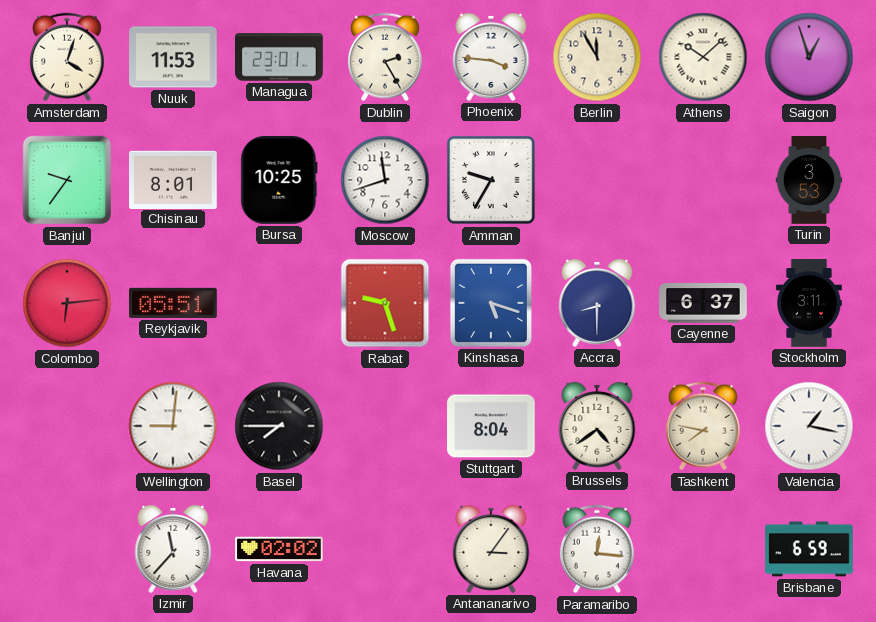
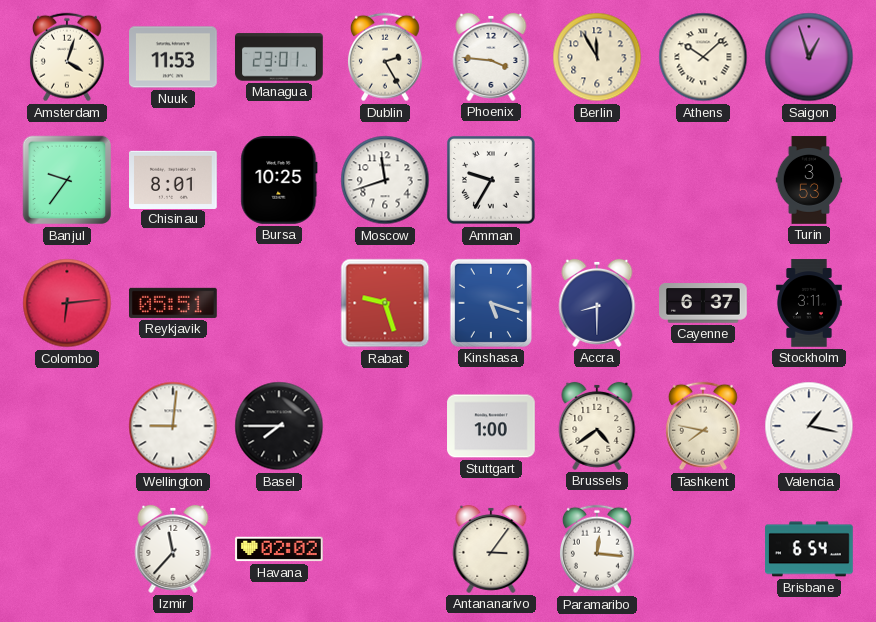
Stuttgart: 8:04 -> 1:00
Brisbane: 6:59 -> 6:54
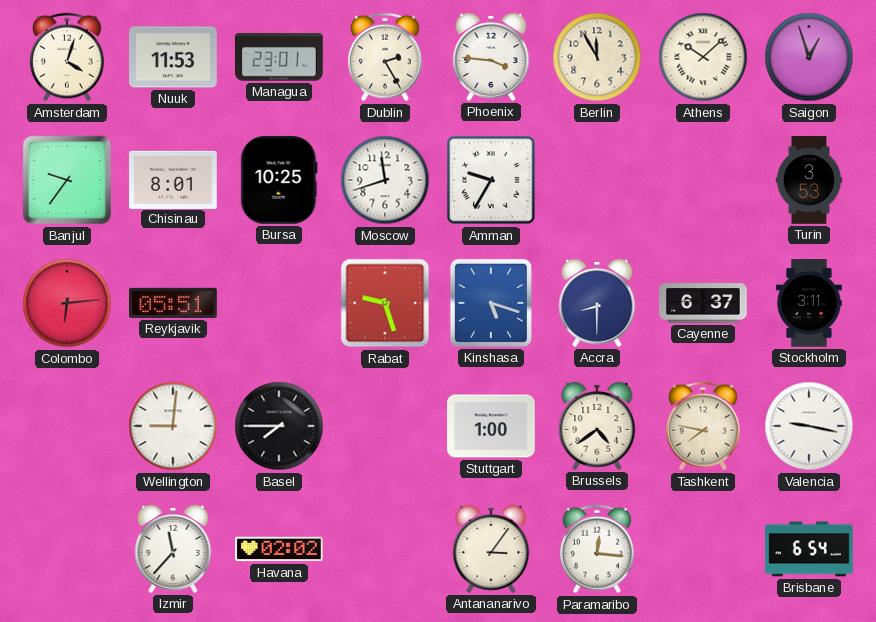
Valencia: 1:17 -> 9:17
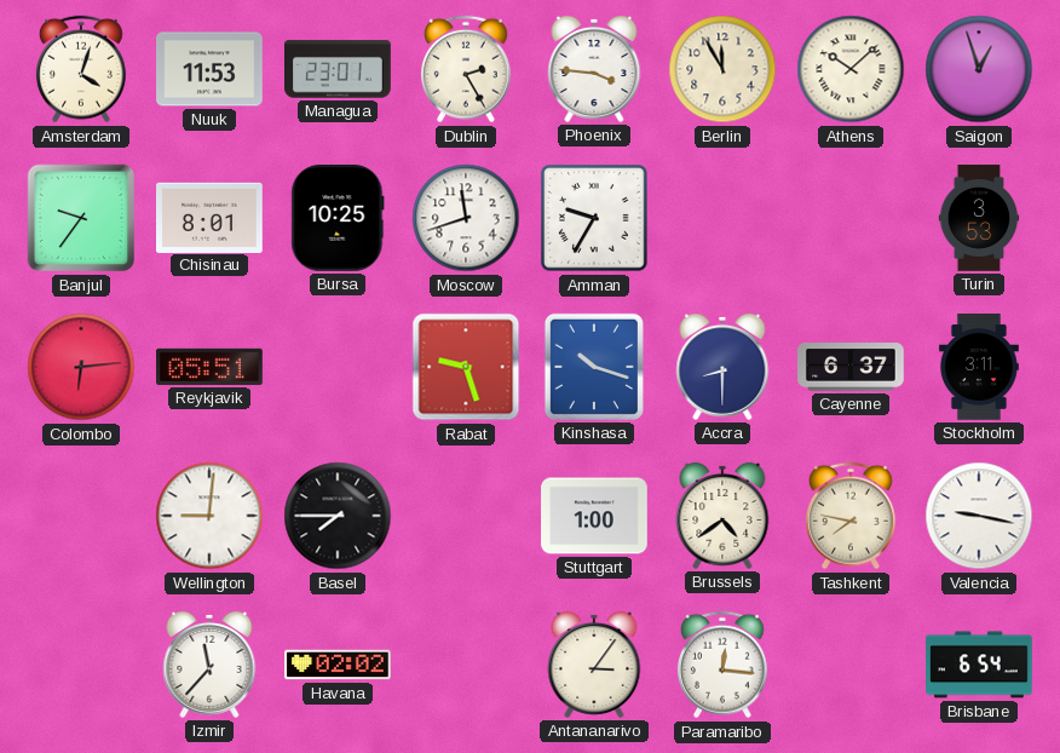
Kinshasa: 5:18 -> 10:18
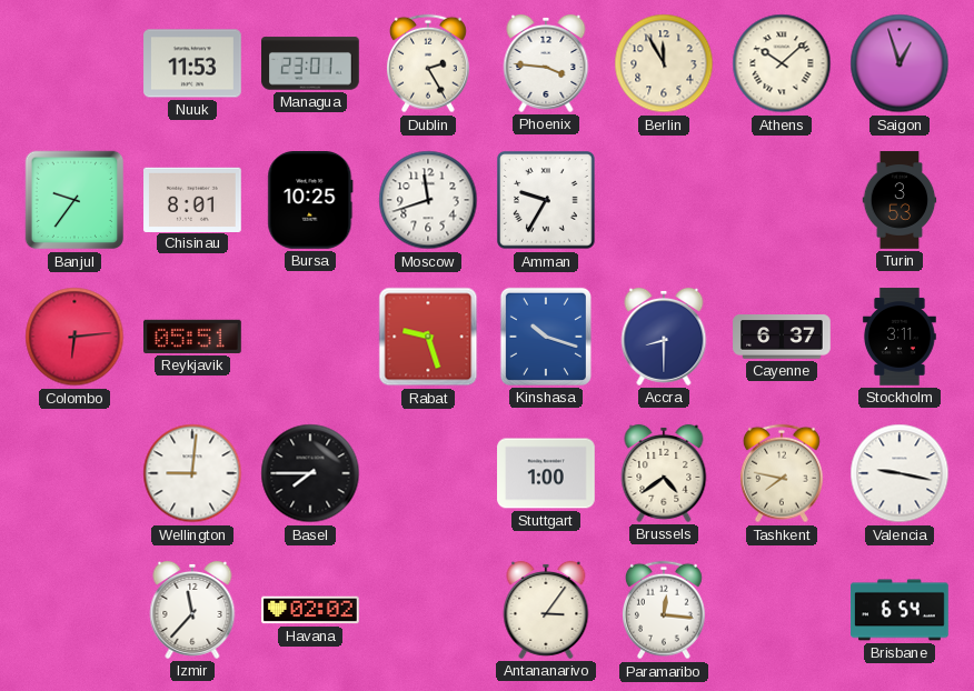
Amsterdam: 4:03 -> none
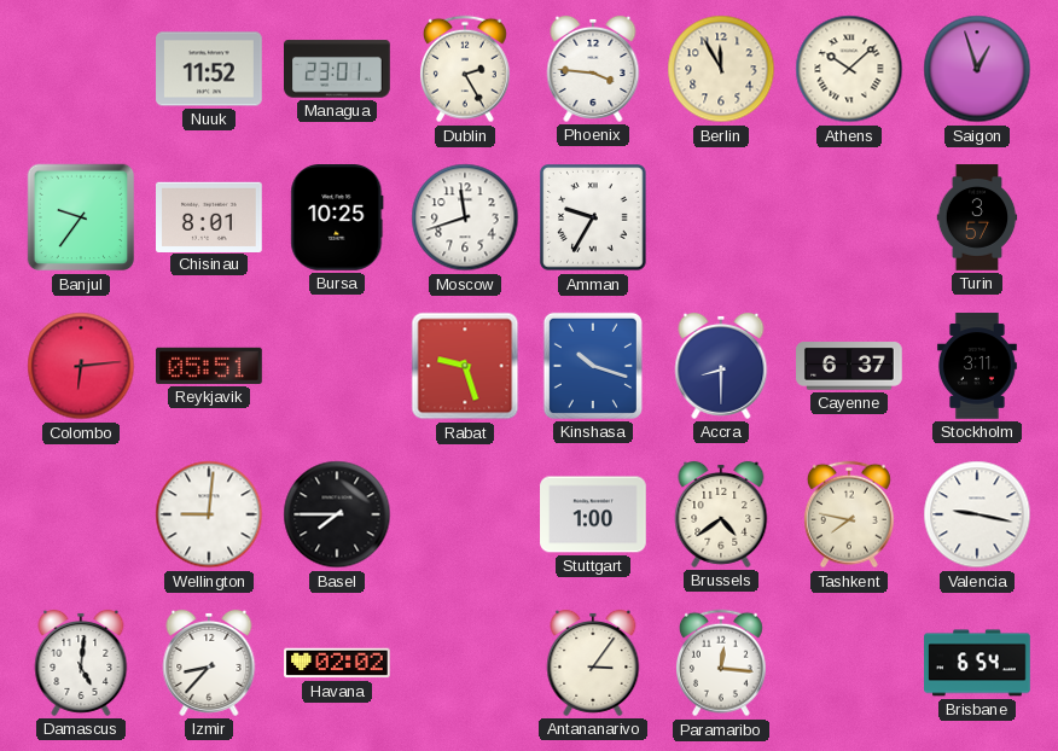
Nuuk: 11:53 -> 11:52
Turin: 3:53 -> 3:57
Damascus: none -> 5:01
Izmir: 11:37 -> 8:37
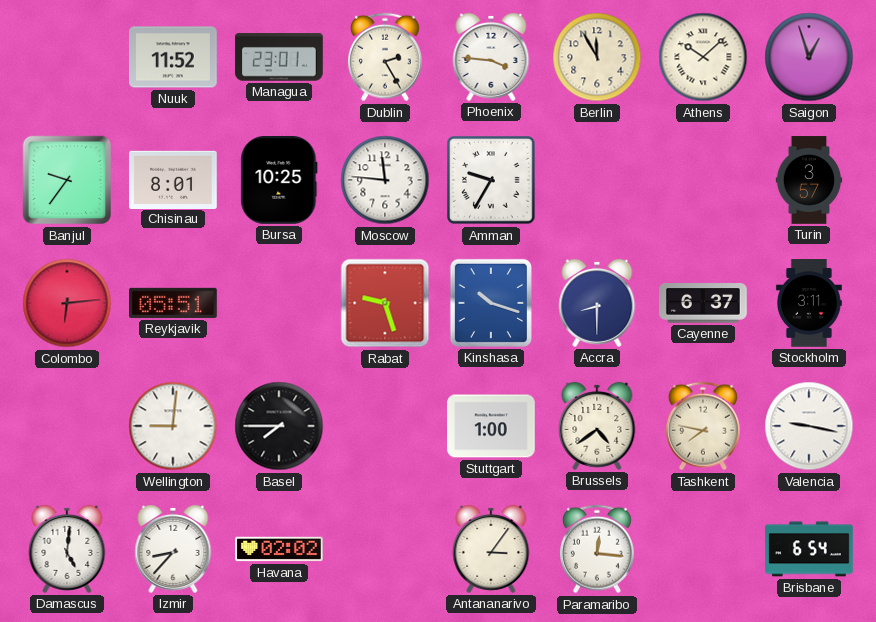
Moscow: 11:42 -> 11:46
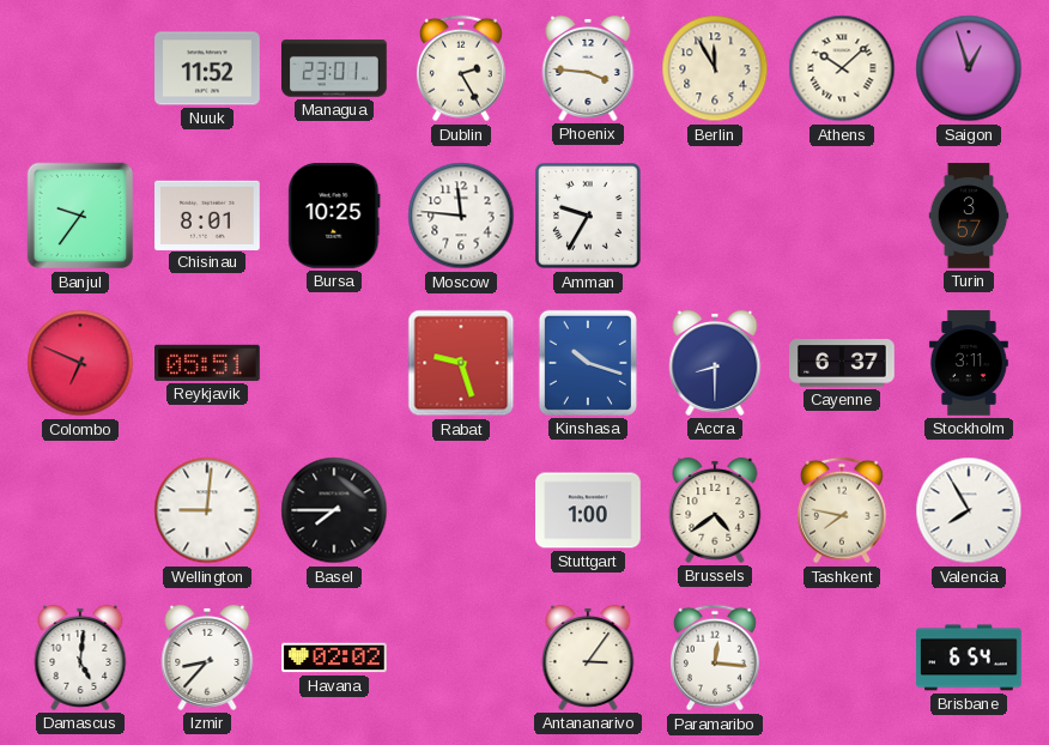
Colombo: 6:14 -> 6:49
Valencia: 9:17 -> 7:55
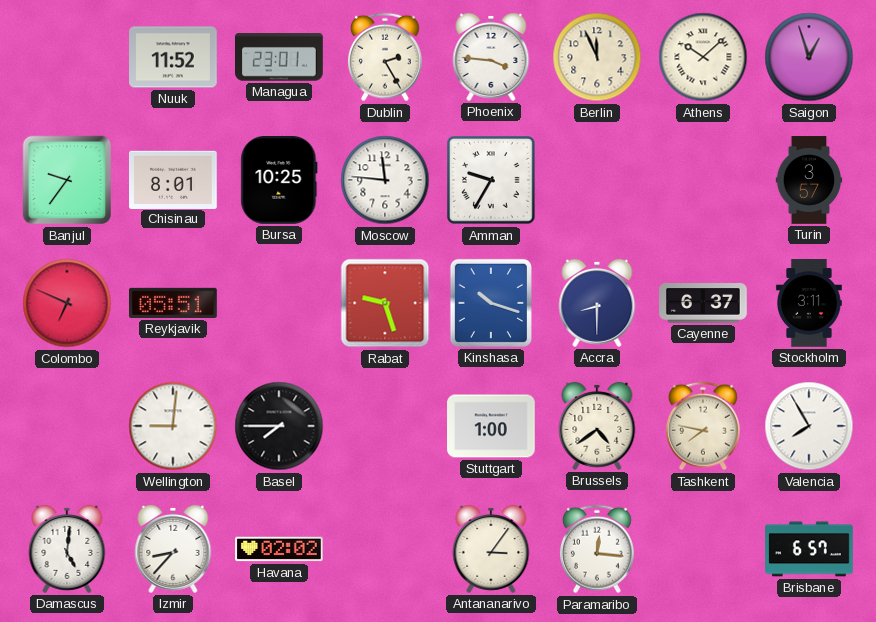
Berlin: 11:55 -> 11:56
Brisbane: 6:54 -> 6:57
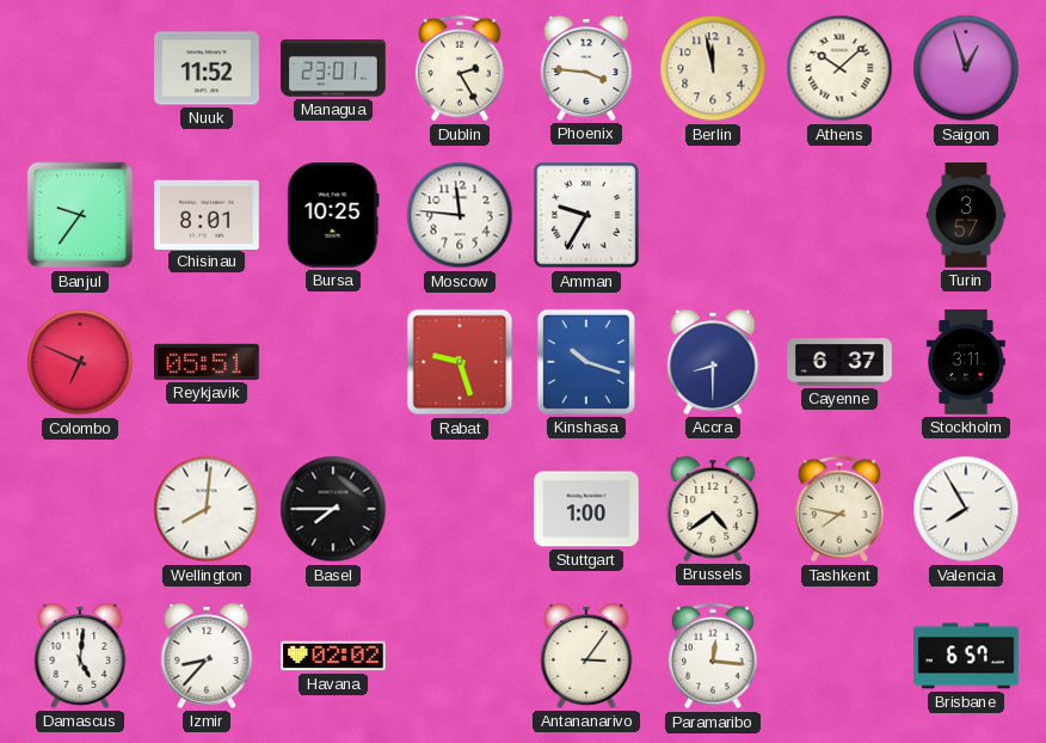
Berlin: 11:56 -> 11:58
Wellington: 9:01 -> 8:01
